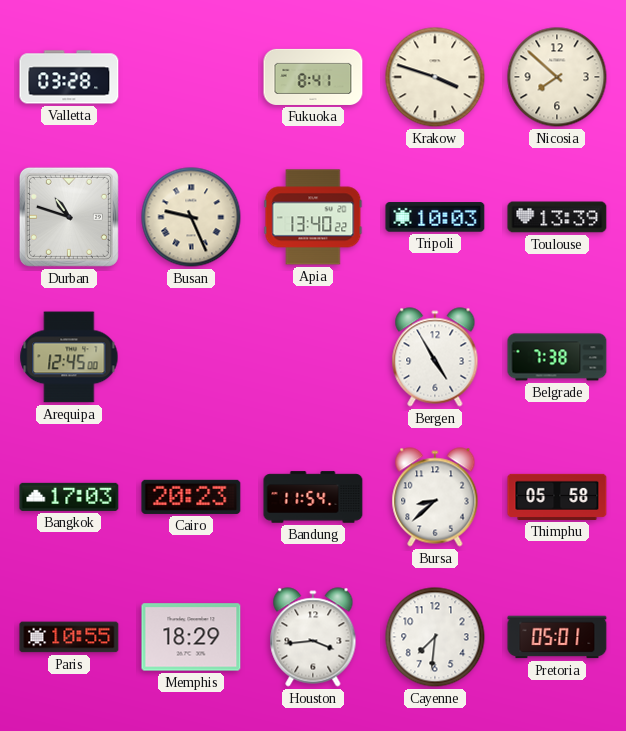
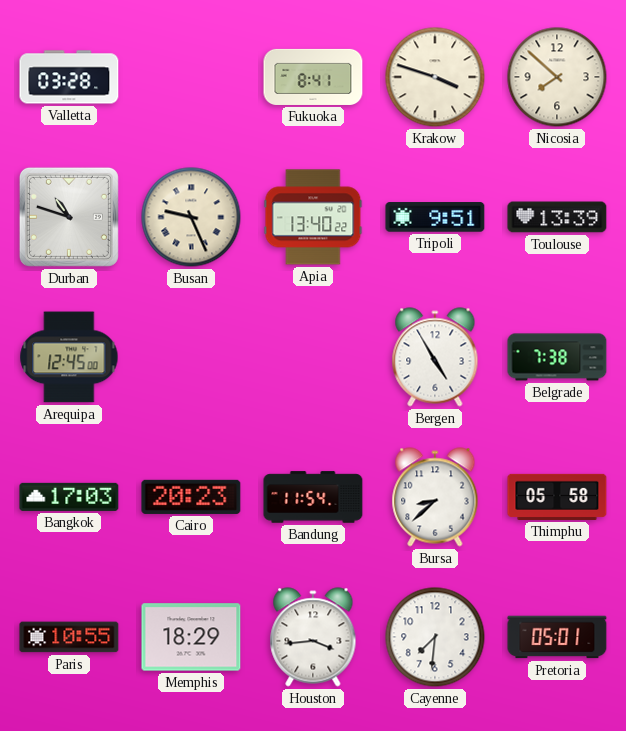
Tripoli: 10:03 -> 9:51
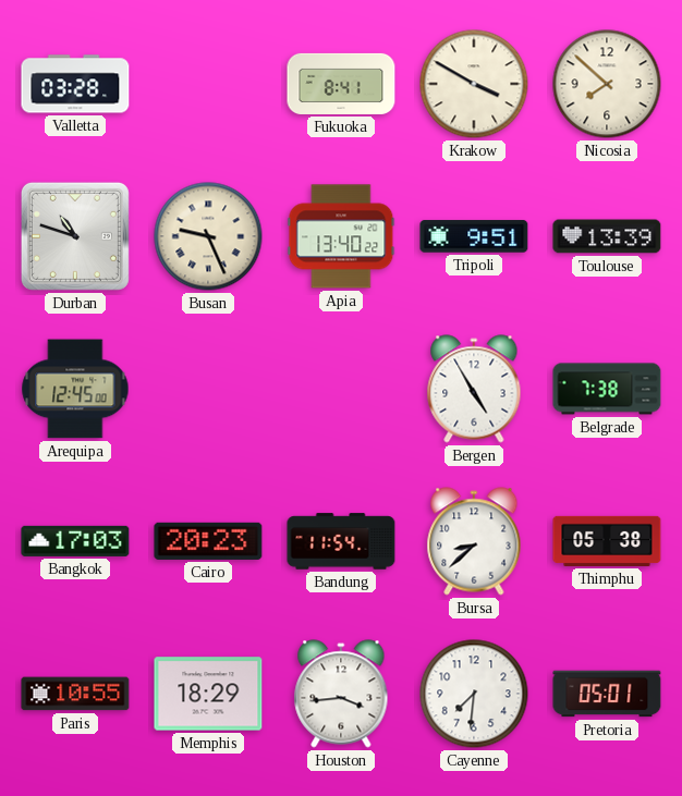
Krakow: 3:48 -> 3:50
Thimphu: 05:58 -> 05:38
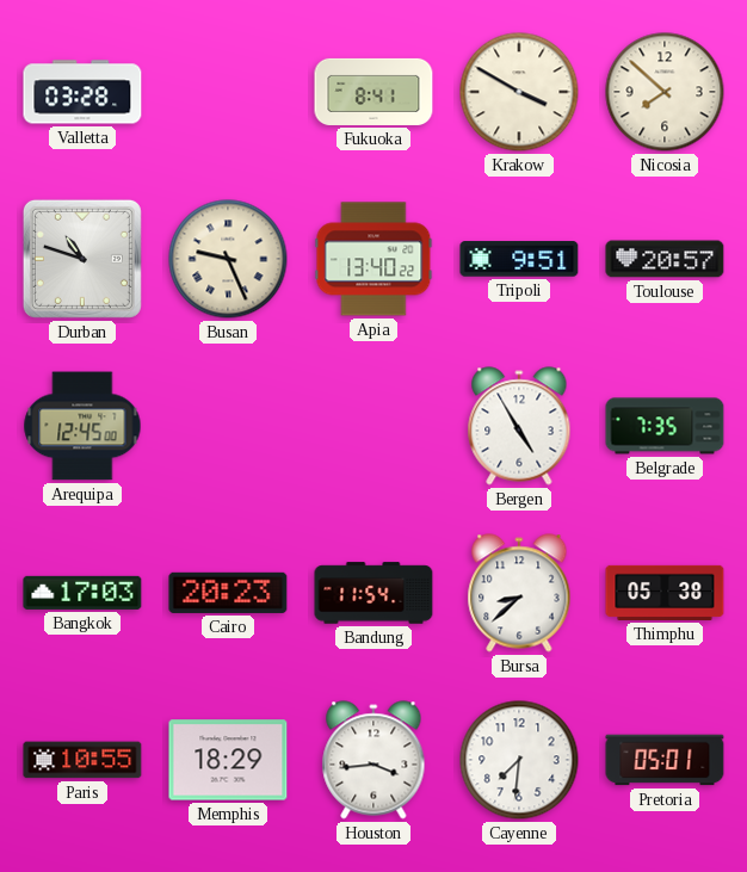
Toulouse: 13:39 -> 20:57
Belgrade: 7:38 -> 7:35
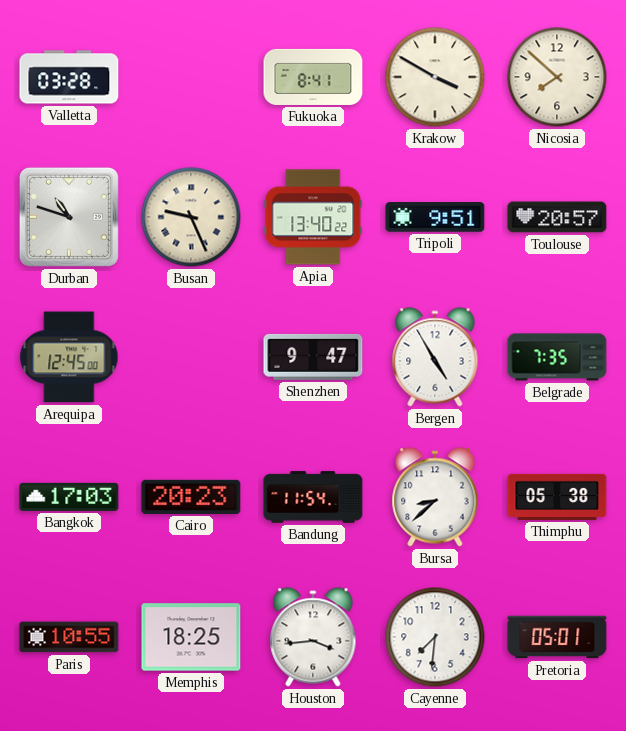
Shenzhen: none -> 9:47
Memphis: 18:29 -> 18:25
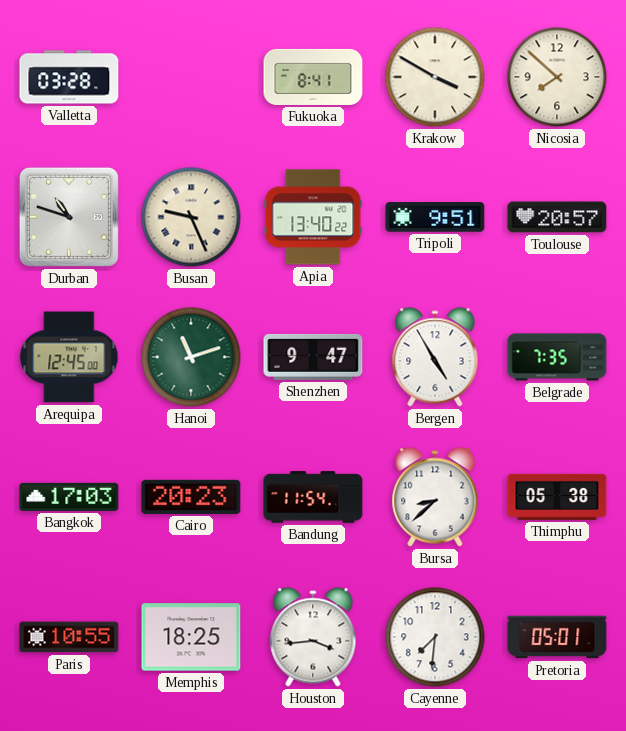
Hanoi: none -> 11:12
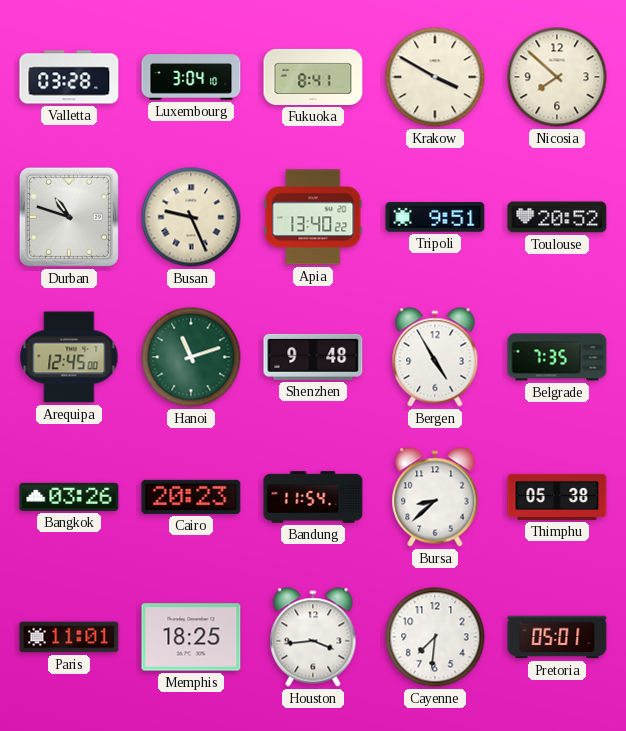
Luxembourg: none -> 3:04
Toulouse: 20:57 -> 20:52
Shenzhen: 9:47 -> 9:48
Bangkok: 17:03 -> 03:26
Paris: 10:55 -> 11:01
